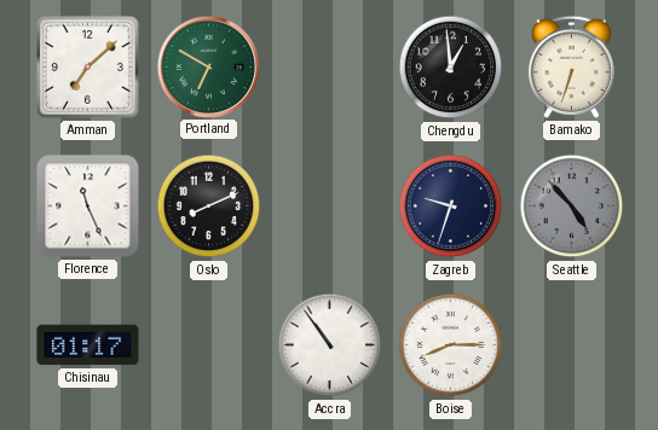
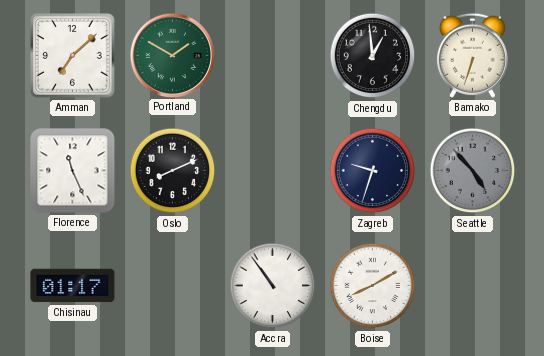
Portland: 6:50 -> 1:50
Boise: 8:15 -> 8:10
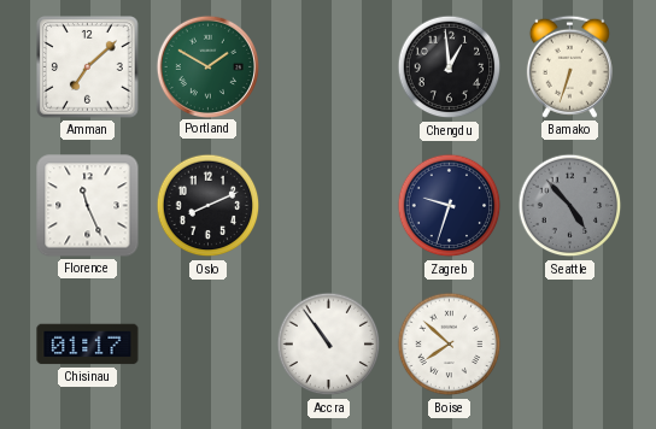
Boise: 8:10 -> 7:52
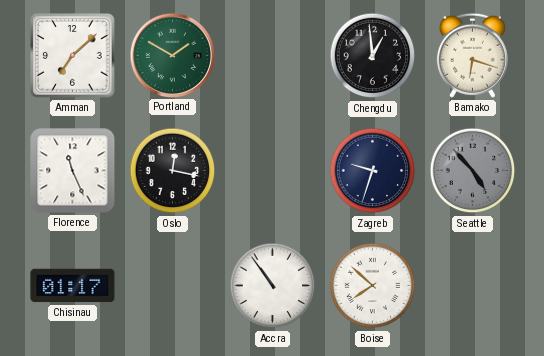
Bamako: 6:33 -> 6:18
Oslo: 8:11 -> 12:17
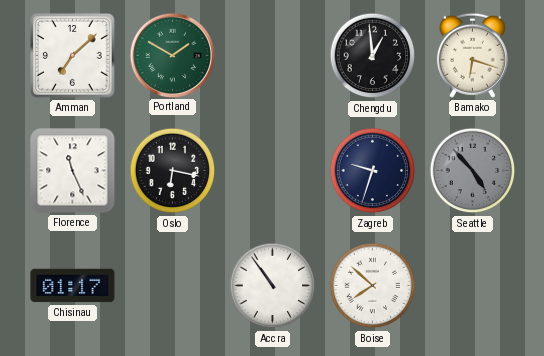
Oslo: 12:17 -> 6:17
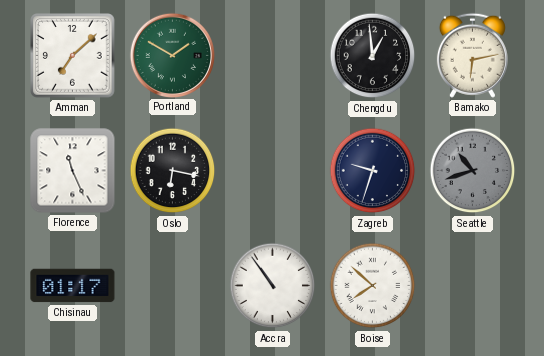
Bamako: 6:18 -> 6:13
Seattle: 4:53 -> 10:42
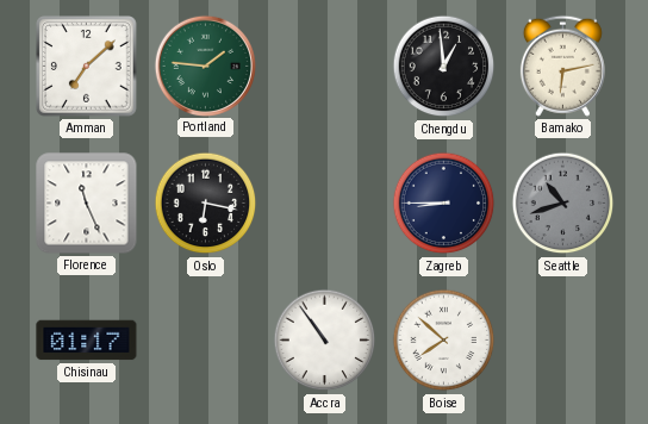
Portland: 1:50 -> 1:46
Zagreb: 9:33 -> 8:45
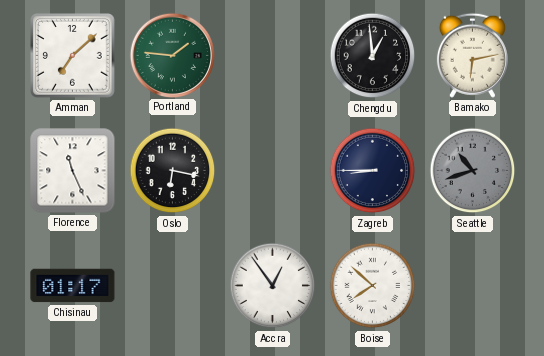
Accra: 10:54 -> 12:54
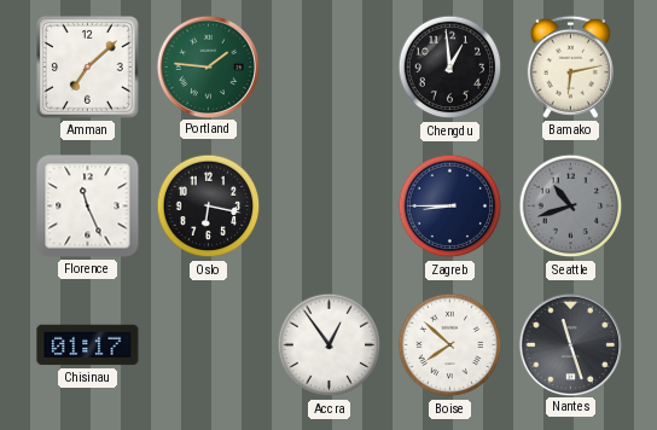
Nantes: none -> 11:27
